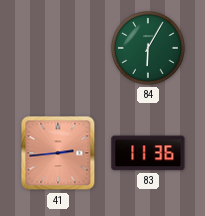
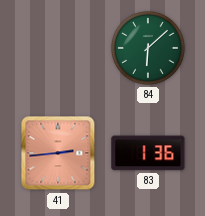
84: 6:05 -> 6:08
83: 11:36 -> 1:36
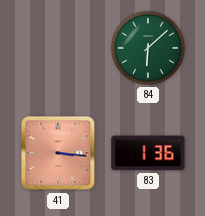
41: 2:44 -> 3:16
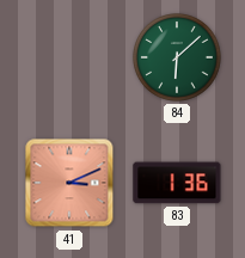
41: 3:16 -> 3:11
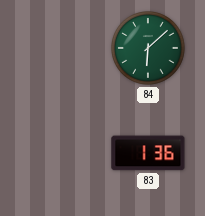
41: 3:11 -> none
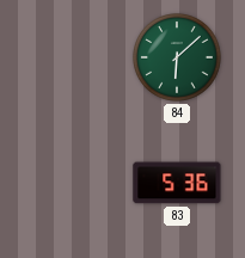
83: 1:36 -> 5:36
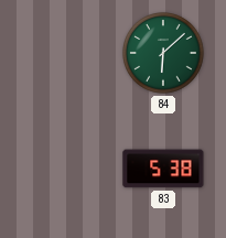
83: 5:36 -> 5:38
